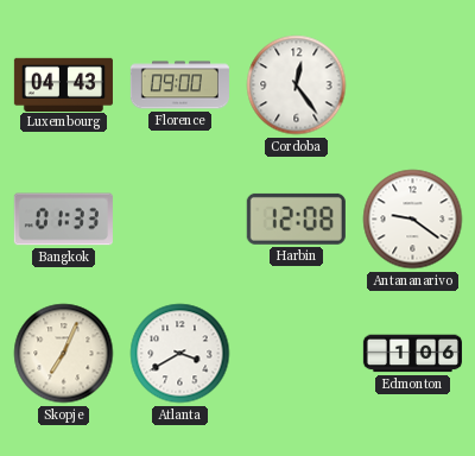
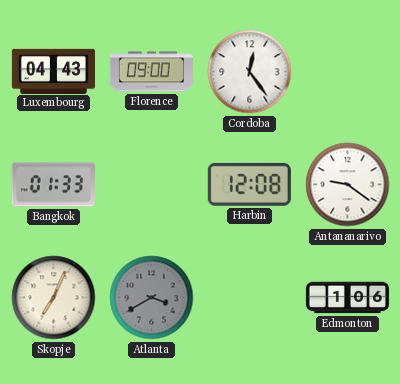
Atlanta dial: white -> grey
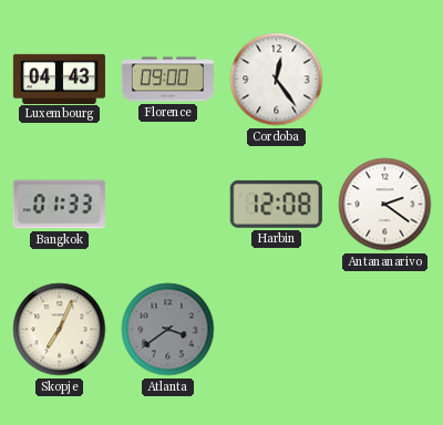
Antananarivo: 9:21 -> 2:21
Atlanta: 3:40 -> 3:39
Edmonton: 1:06 -> none
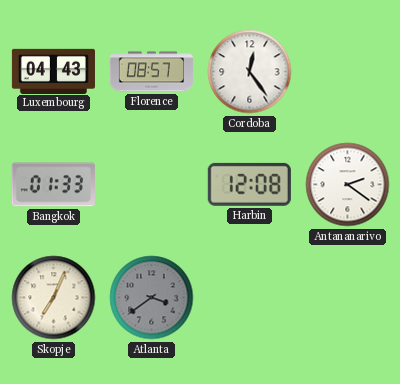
Florence: 09:00 -> 08:57
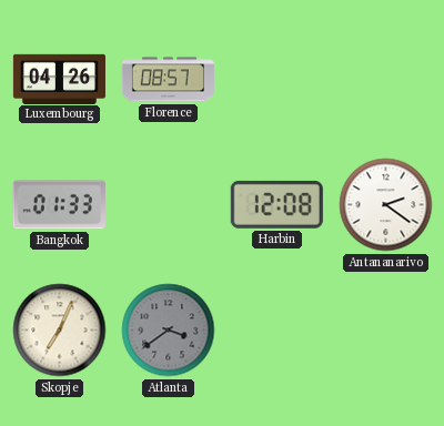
Luxembourg: 04:43 -> 04:26
Cordoba: 12:24 -> none
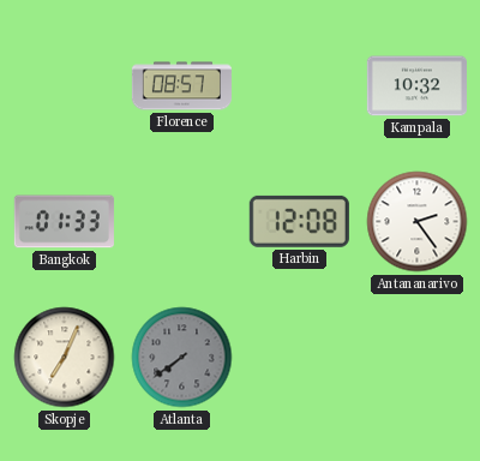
Luxembourg: 04:26 -> none
Kampala: none -> 10:32
Antananarivo: 2:21 -> 2:24
Atlanta: 3:39 -> 7:39
